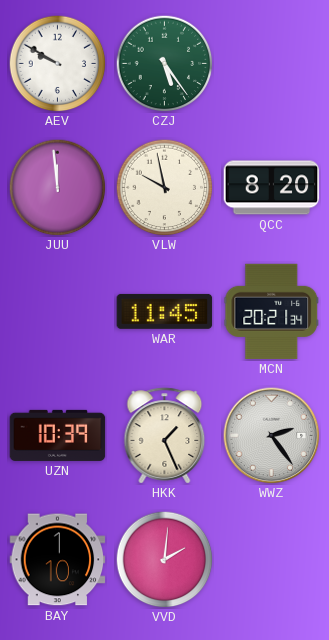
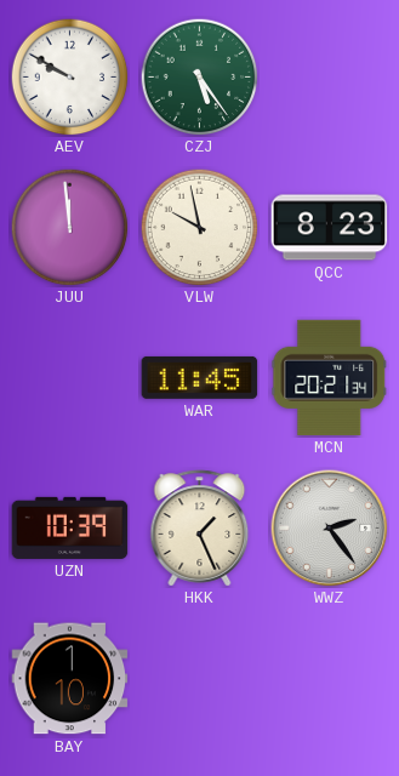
QCC: 8:20 -> 8:23
VVD: 2:01 -> none
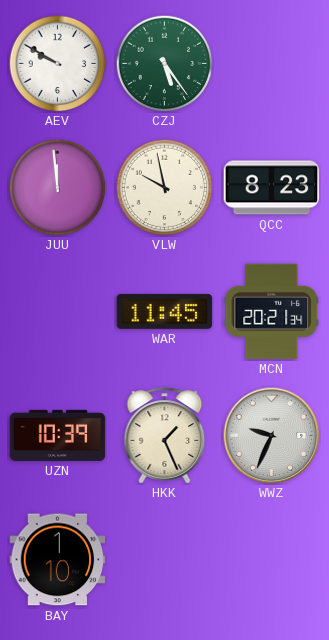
WWZ: 2:24 -> 9:34
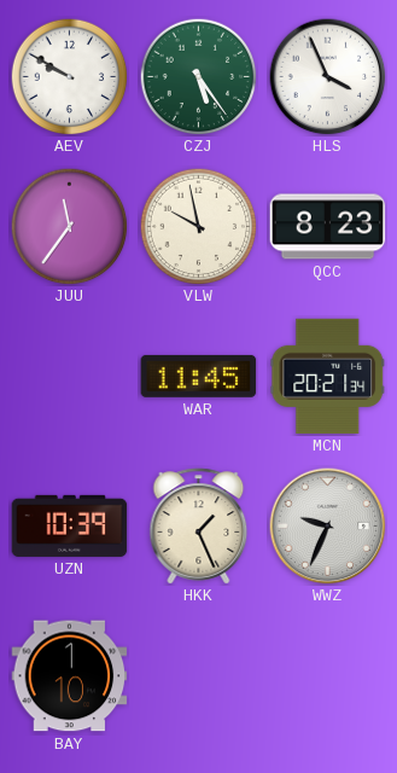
HLS: none -> 3:56
JUU: 11:59 -> 11:36
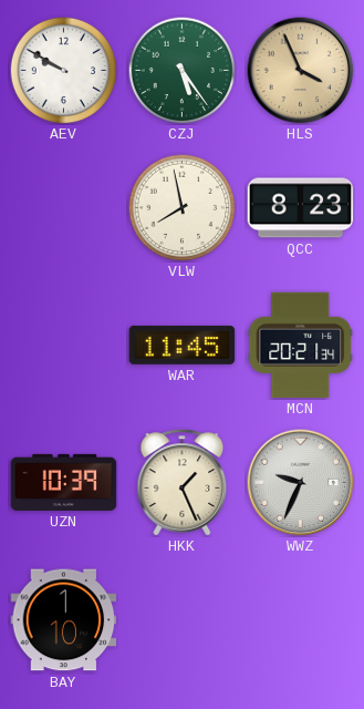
HLS dial: white -> champagne
JUU: 11:36 -> none
VLW: 9:58 -> 7:58
